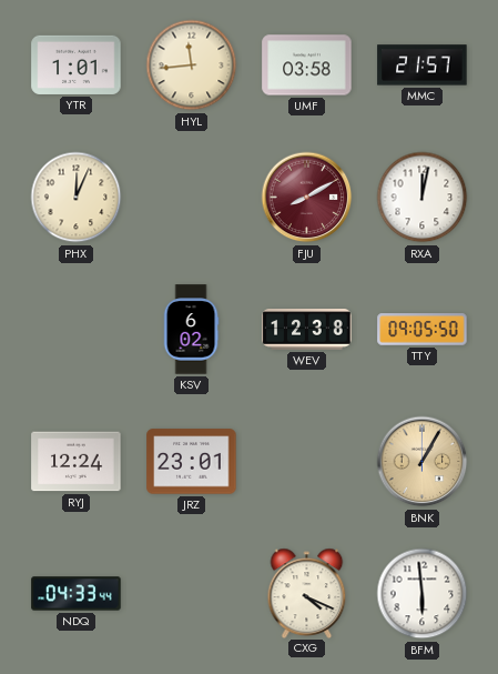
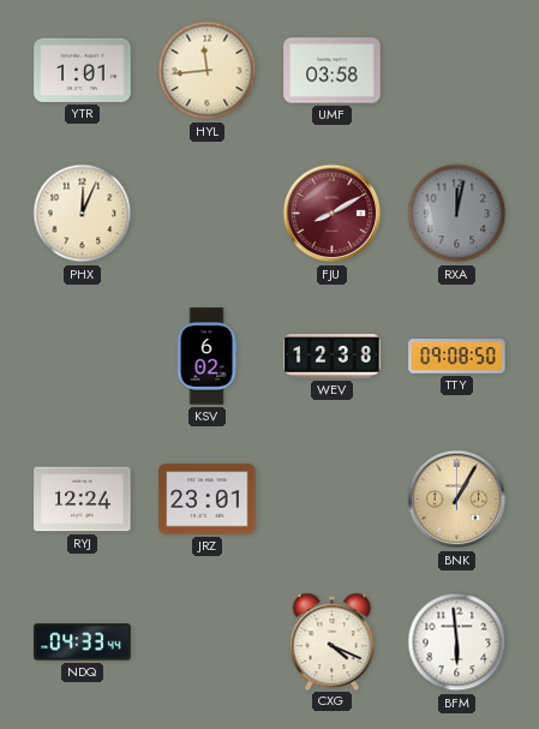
MMC: 21:57 -> none
RXA dial: white -> grey
TTY: 09:05 -> 09:08
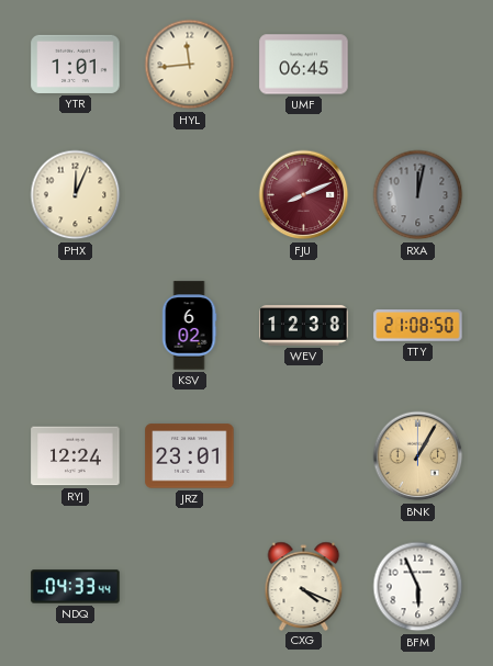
UMF: 03:58 -> 06:45
FJU: 8:10 -> 8:11
TTY: 09:08 -> 21:08
BFM: 5:59 -> 5:56
